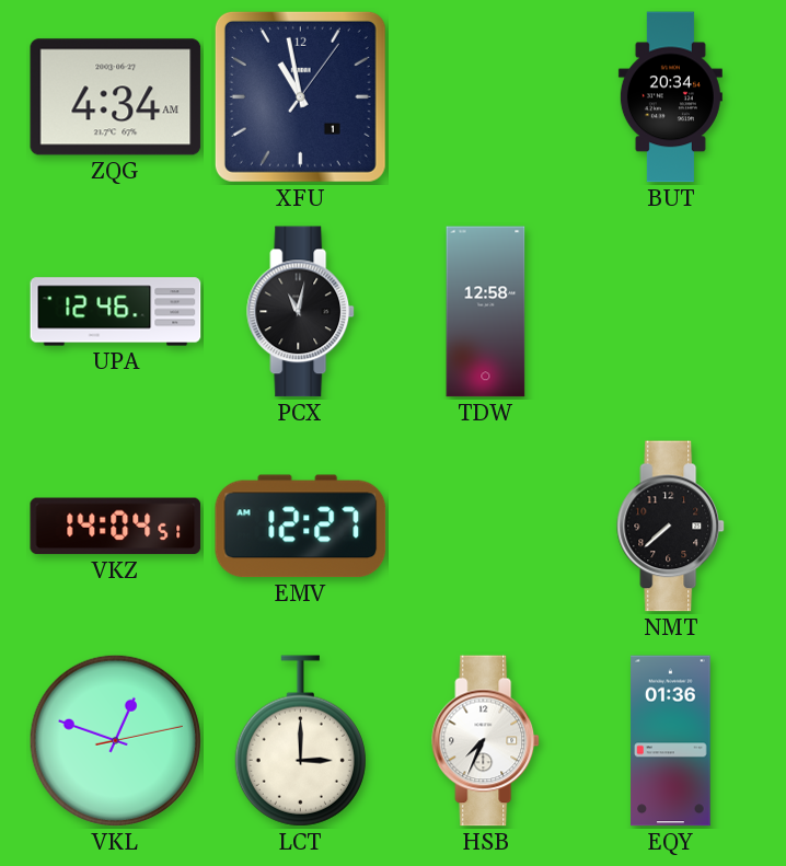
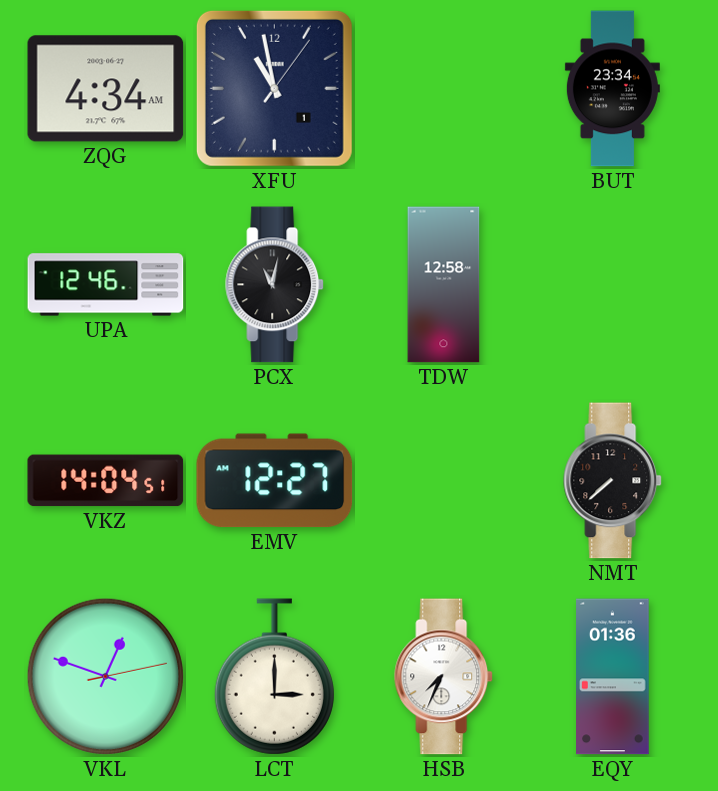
BUT: 20:34 -> 23:34
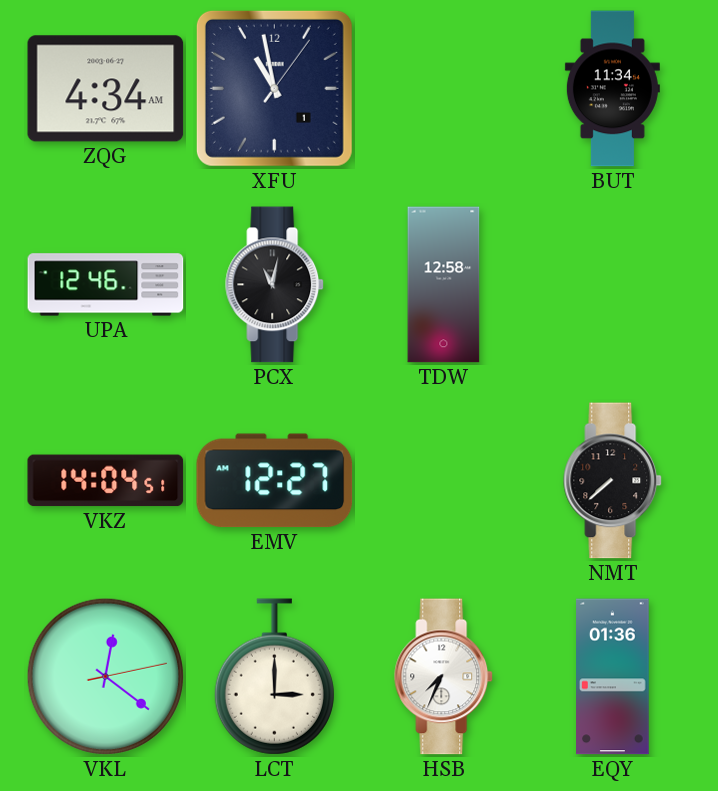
BUT: 23:34 -> 11:34
VKL: 12:48 -> 12:21
